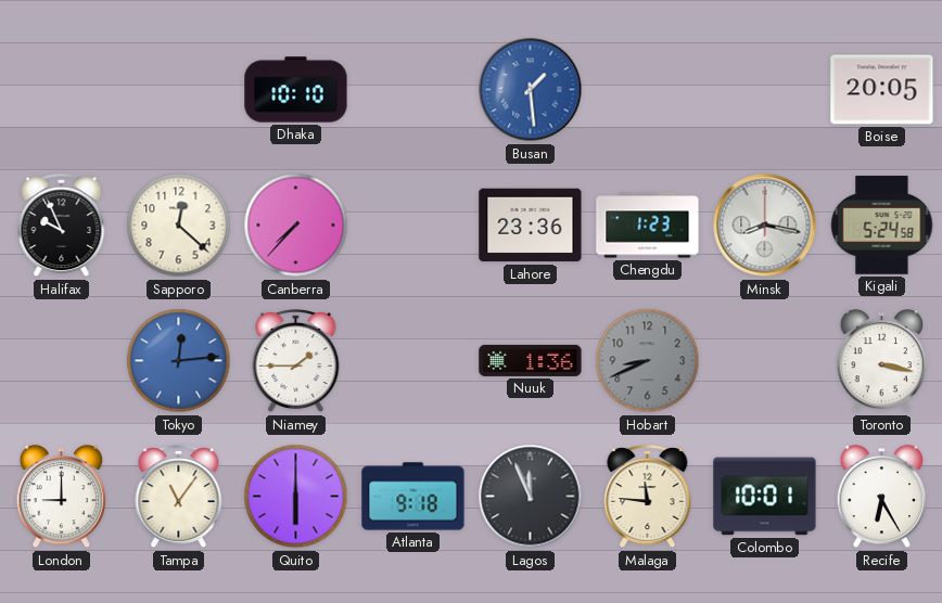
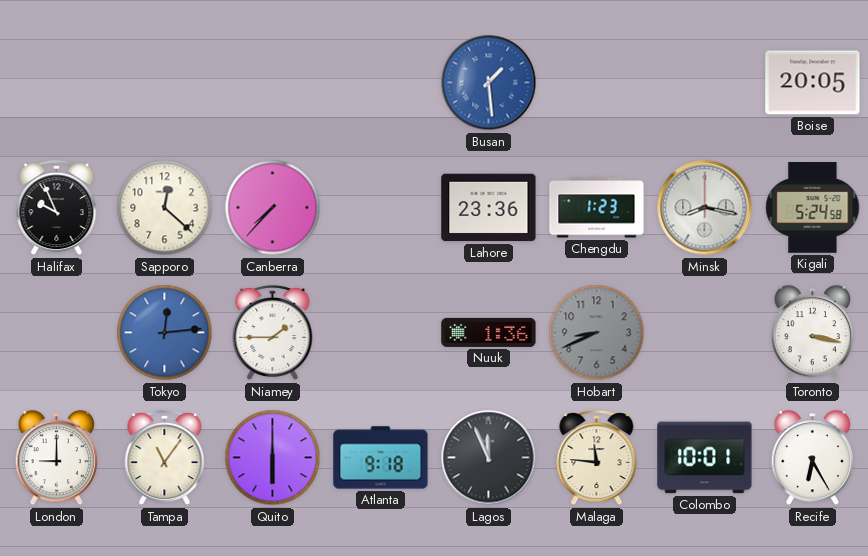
Dhaka: 10:10 -> none
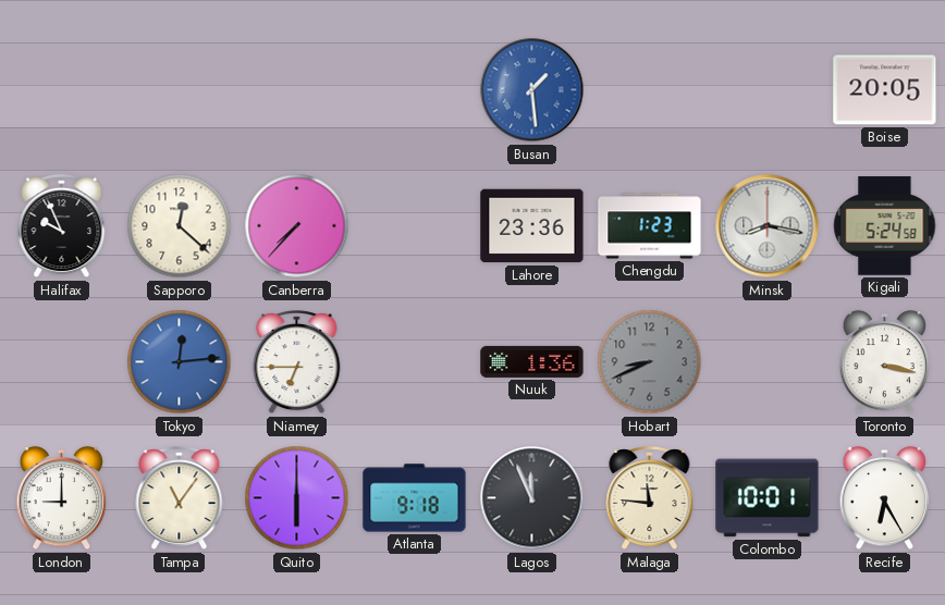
Niamey: 1:45 -> 6:45
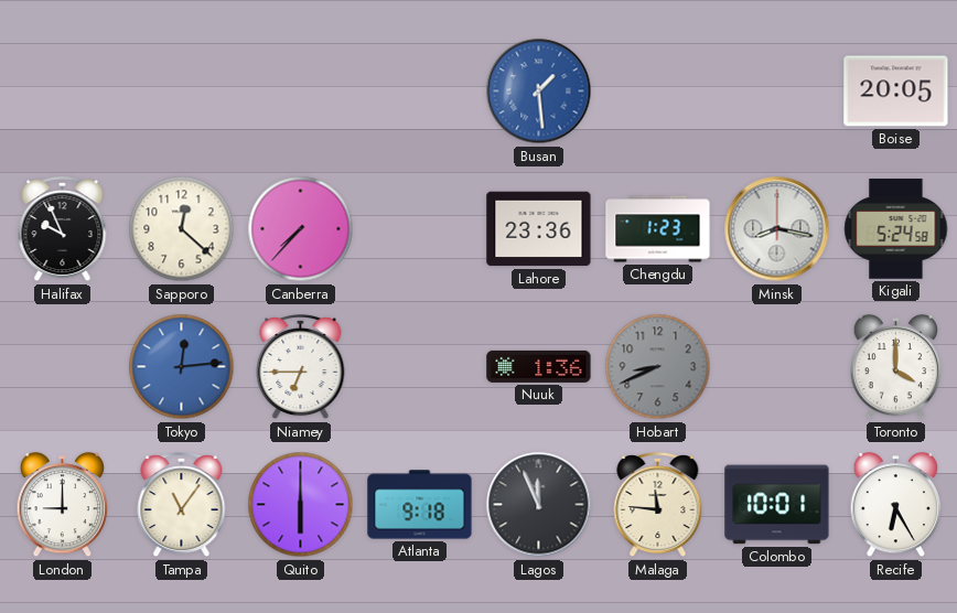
Toronto: 3:17 -> 4:00
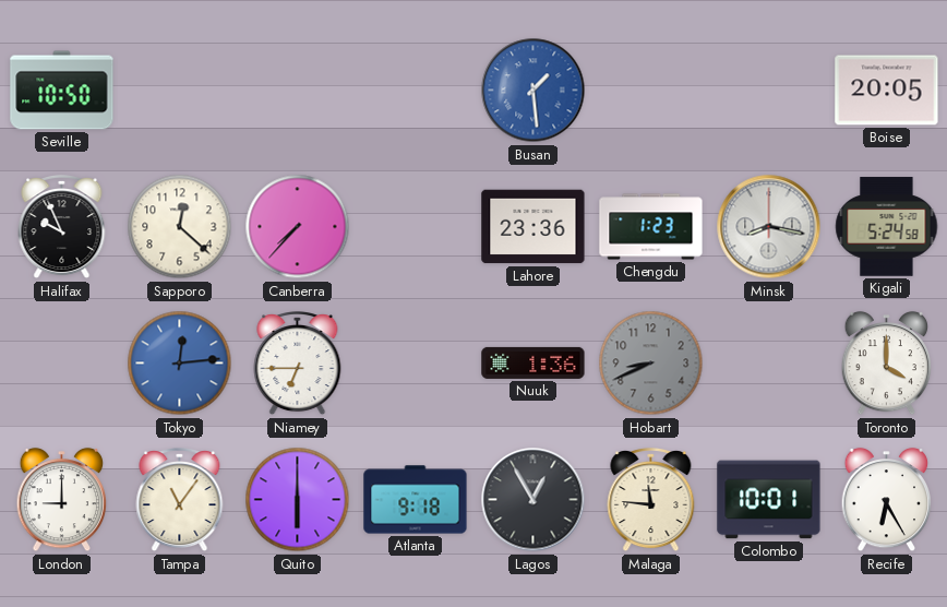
Seville: none -> 10:50
Lagos: 11:56 -> 12:55
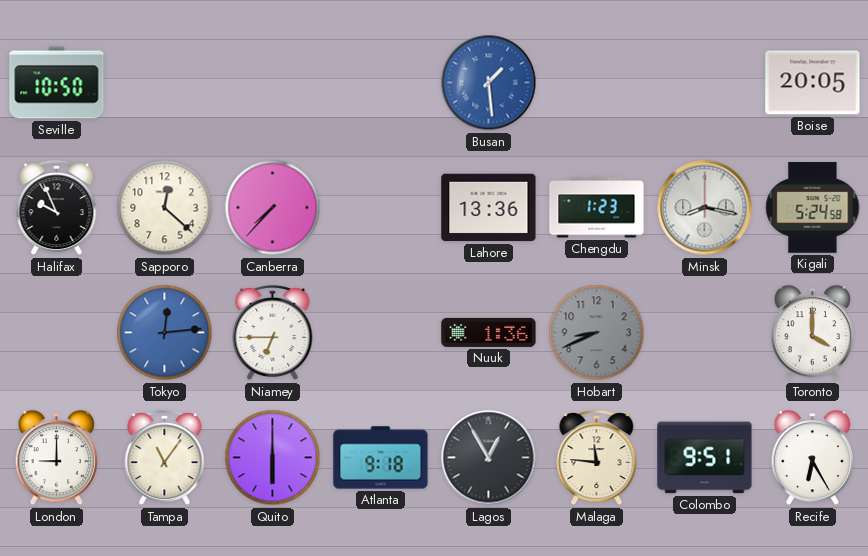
Lahore: 23:36 -> 13:36
Colombo: 10:01 -> 9:51
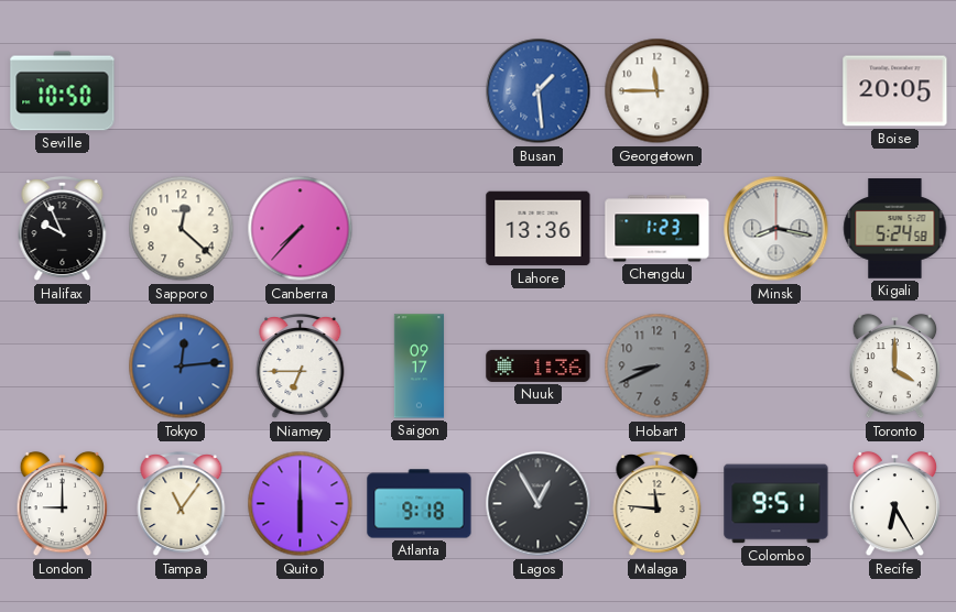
Georgetown: none -> 11:45
Saigon: none -> 09:17
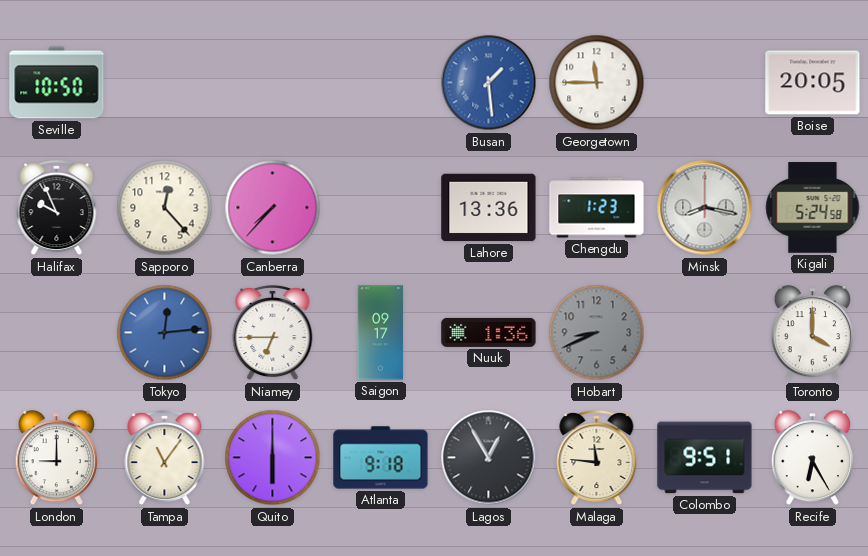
Sapporo: 12:22 -> 12:23
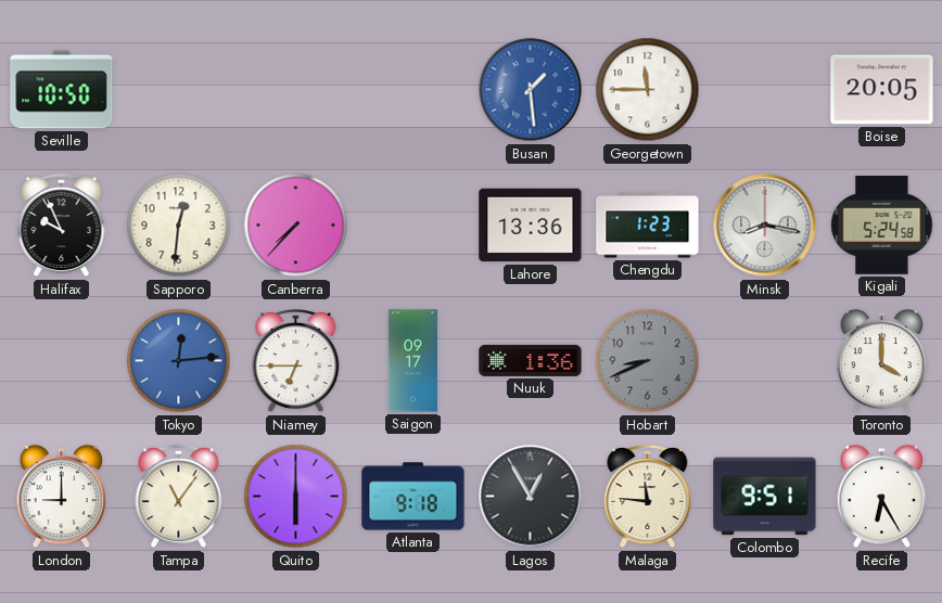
Sapporo: 12:23 -> 12:31
